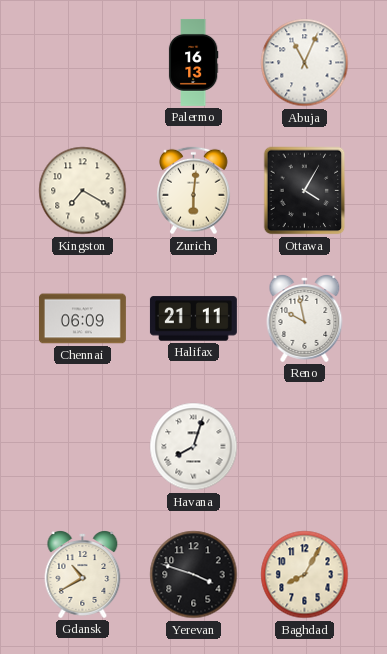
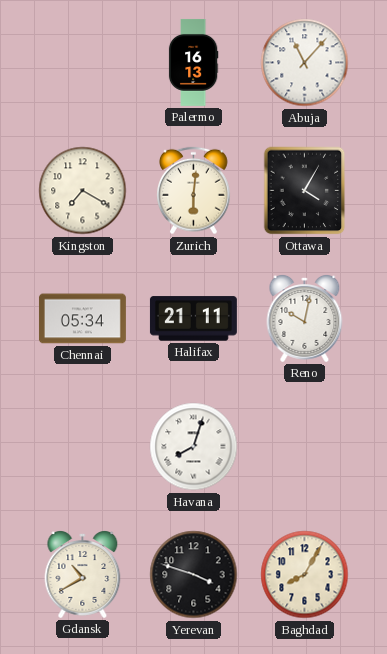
Abuja: 11:04 -> 11:07
Chennai: 06:09 -> 05:34
Reno: 9:58 -> 10:02
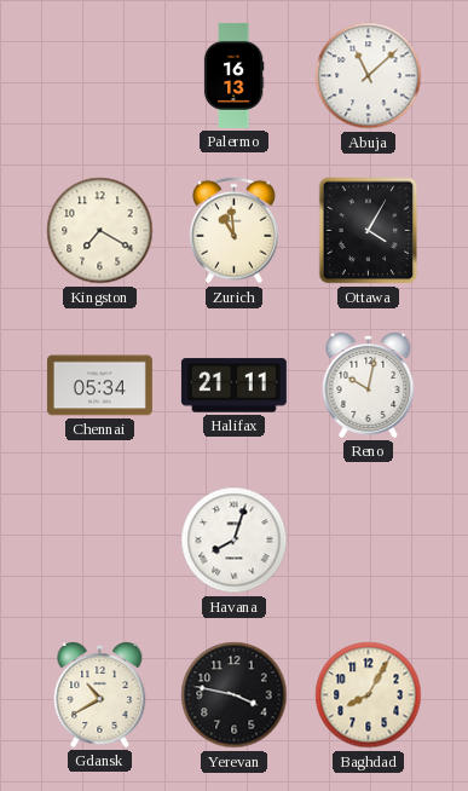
Abuja: 11:07 -> 11:08
Zurich: 6:01 -> 10:59
Yerevan: 3:48 -> 3:47
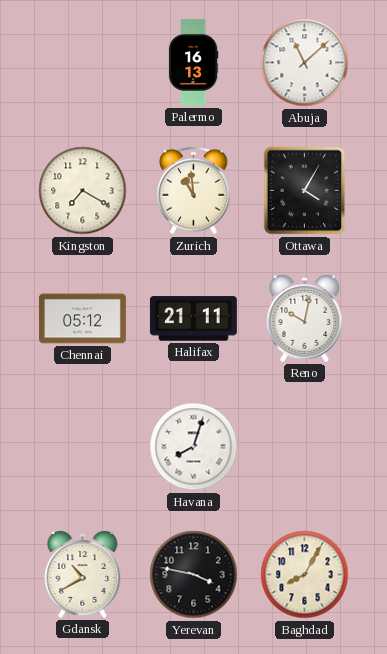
Chennai: 05:34 -> 05:12
